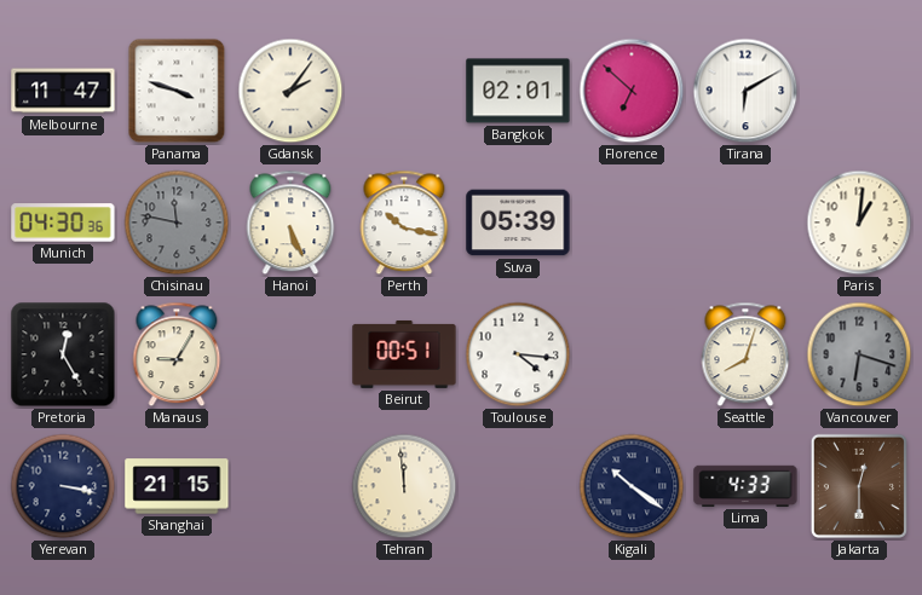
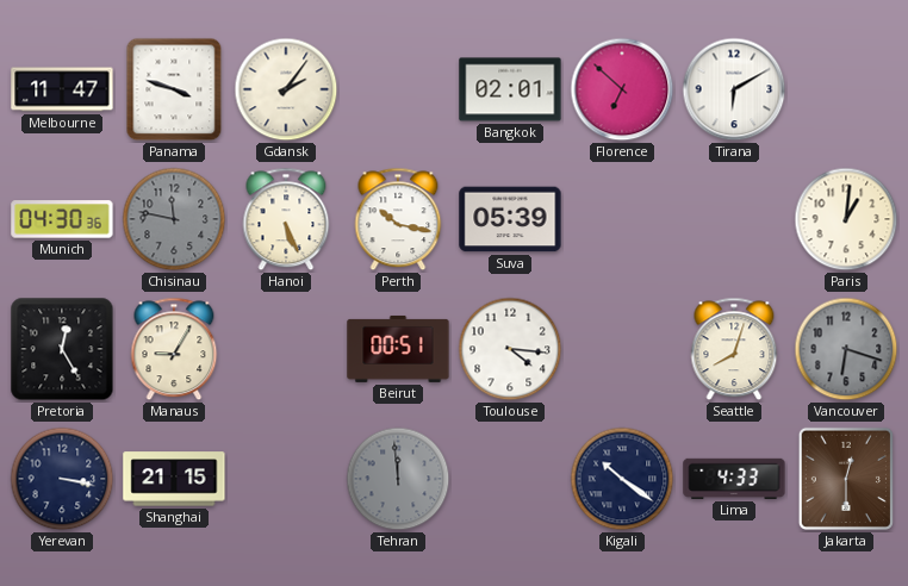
Tehran dial: cream -> grey
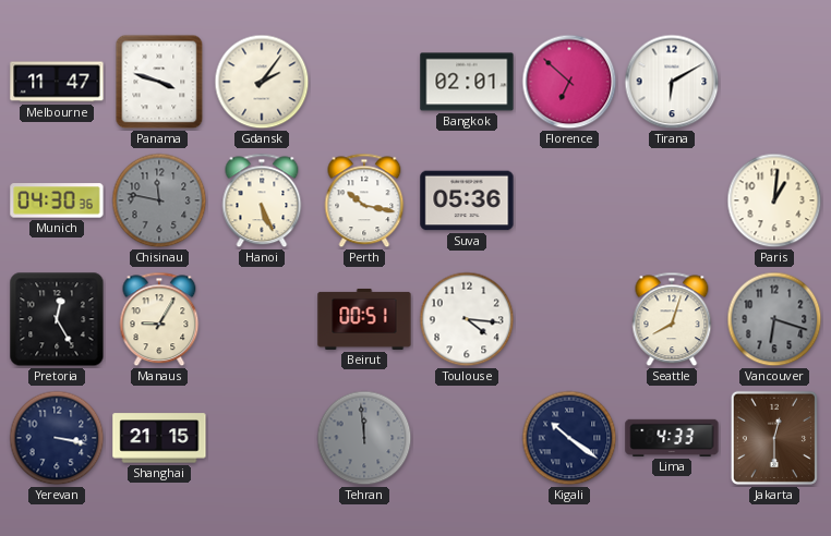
Suva: 05:39 -> 05:36
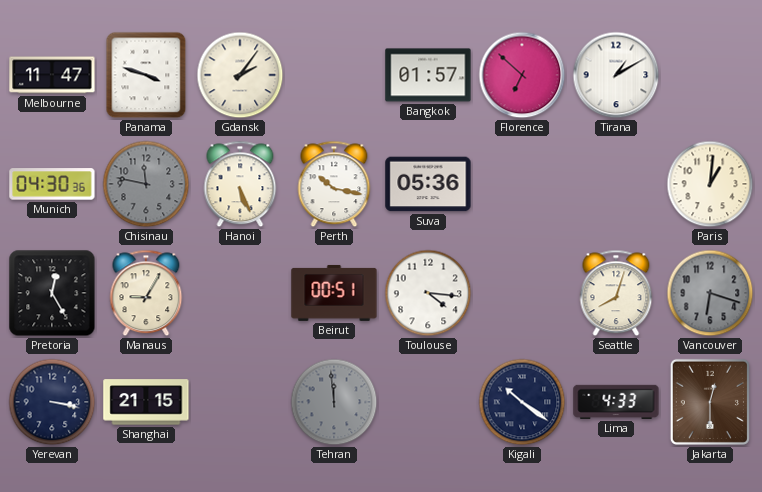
Bangkok: 02:01 -> 01:57
Tirana: 6:10 -> 1:10
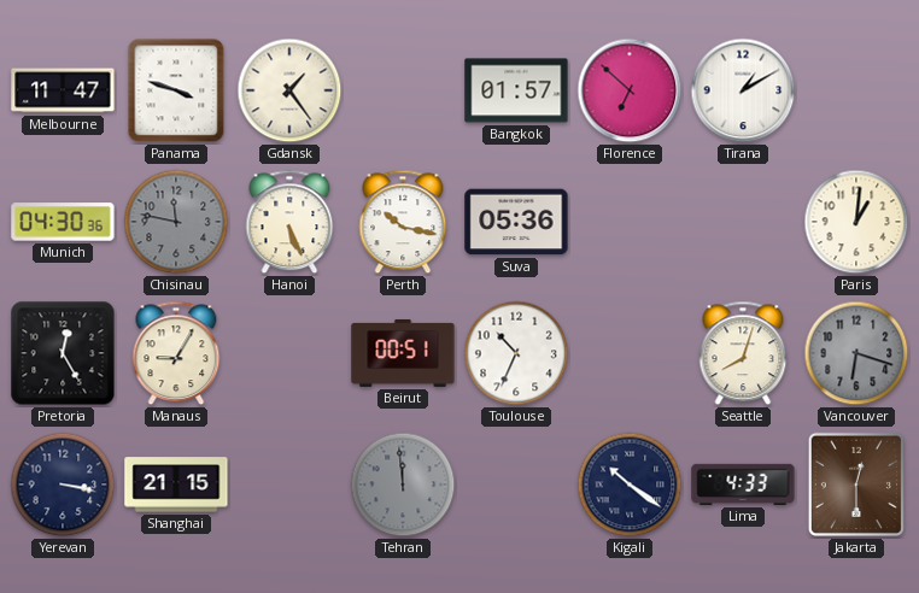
Gdansk: 2:06 -> 1:24
Toulouse: 4:16 -> 10:34
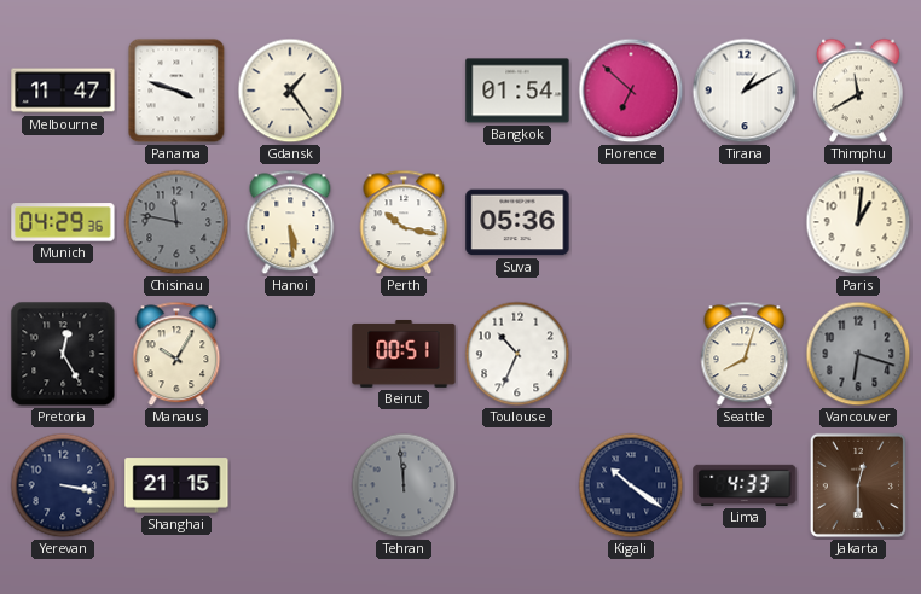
Bangkok: 01:57 -> 01:54
Thimphu: none -> 11:40
Munich: 04:30 -> 04:29
Hanoi: 5:26 -> 5:29
Manaus: 9:05 -> 10:05
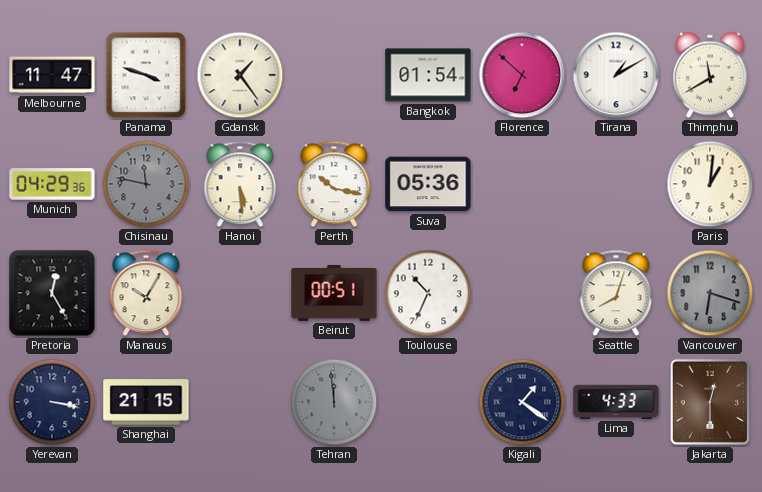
Kigali: 10:21 -> 1:21
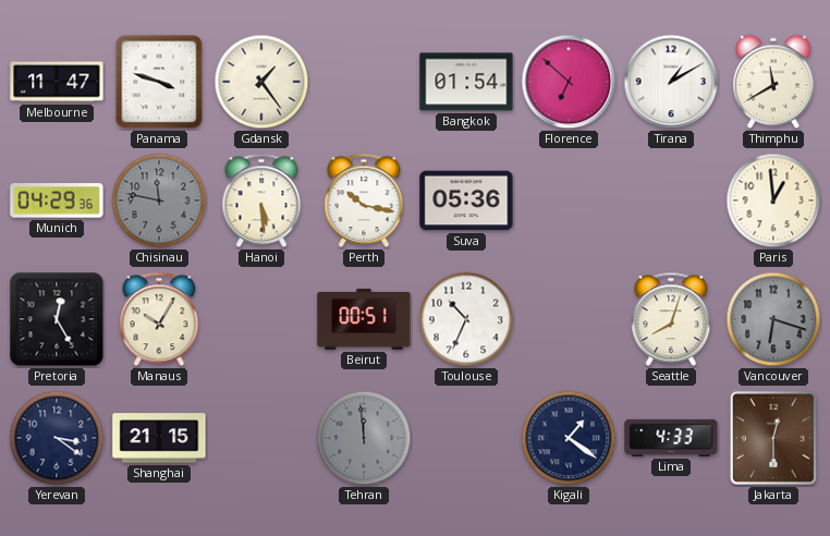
Paris: 1:01 -> 12:59
Yerevan: 3:17 -> 3:21
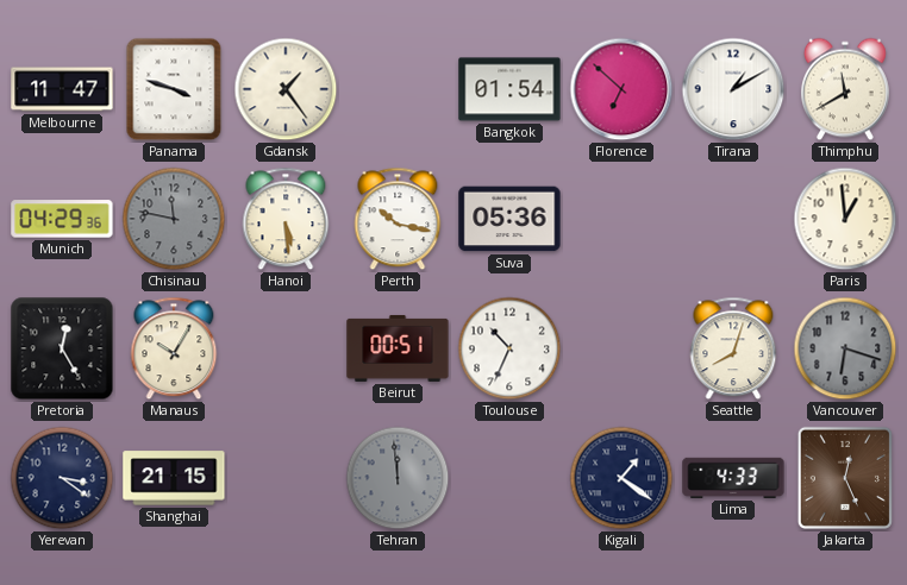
Jakarta: 12:30 -> 12:26
